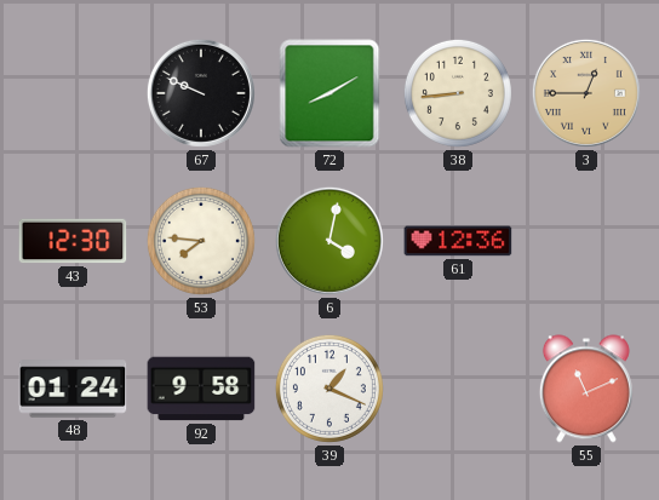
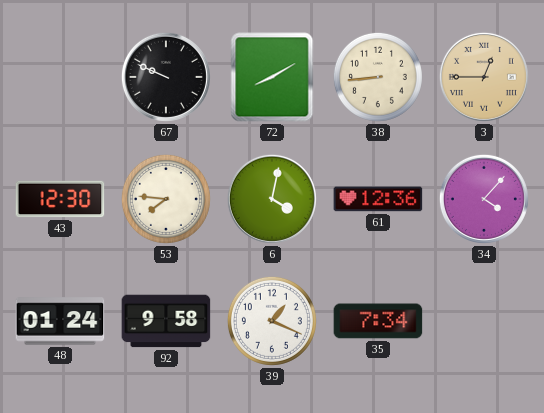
34: none -> 4:07
35: none -> 7:34
55: 11:11 -> none
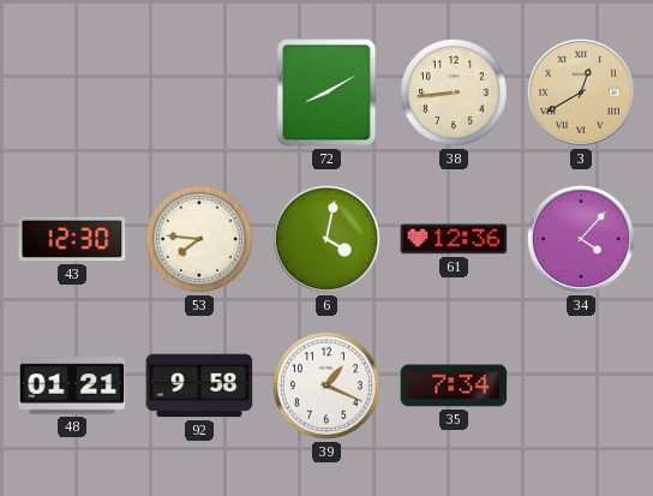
67: 9:49 -> none
3: 12:45 -> 12:40
48: 01:24 -> 01:21
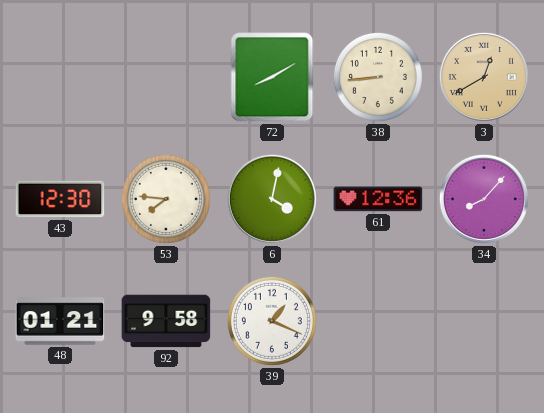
34: 4:07 -> 8:07
35: 7:34 -> none
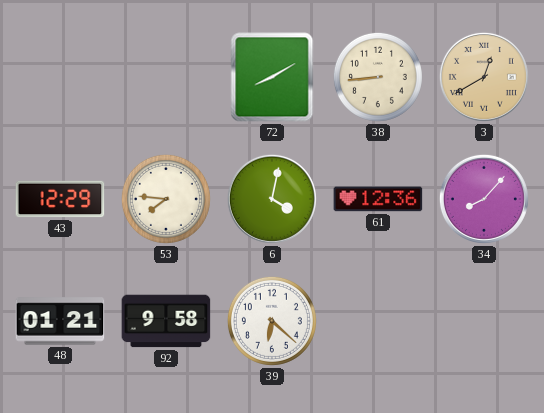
43: 12:30 -> 12:29
39: 1:19 -> 6:22
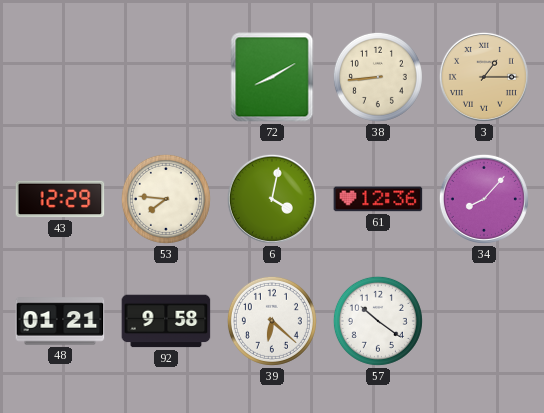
3: 12:40 -> 1:15
57: none -> 10:21
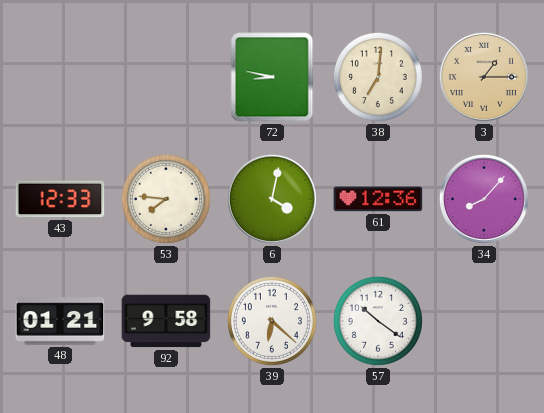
72: 8:10 -> 8:47
38: 8:44 -> 7:01
43: 12:29 -> 12:33
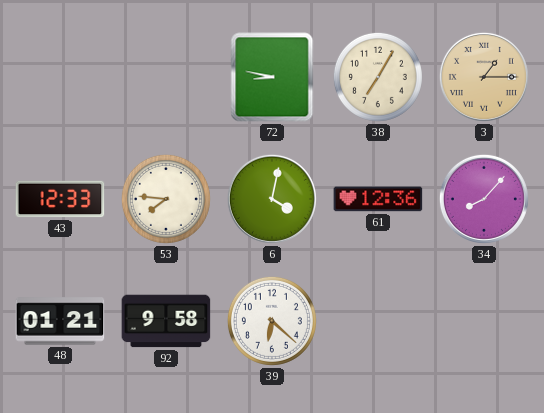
38: 7:01 -> 7:05
57: 10:21 -> none
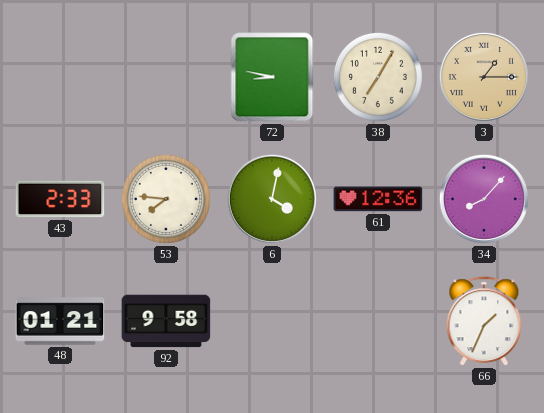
43: 12:33 -> 2:33
39: 6:22 -> none
66: none -> 1:34
